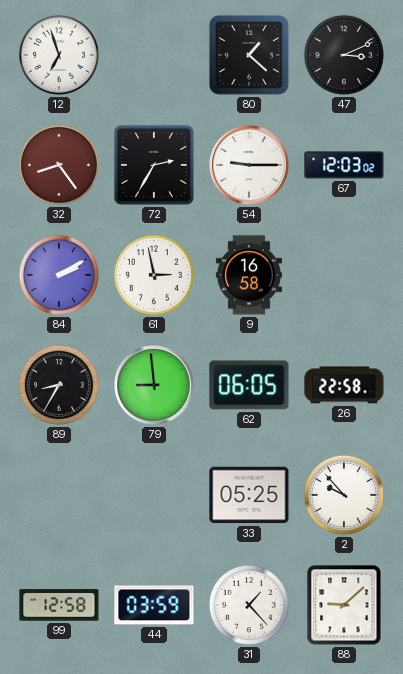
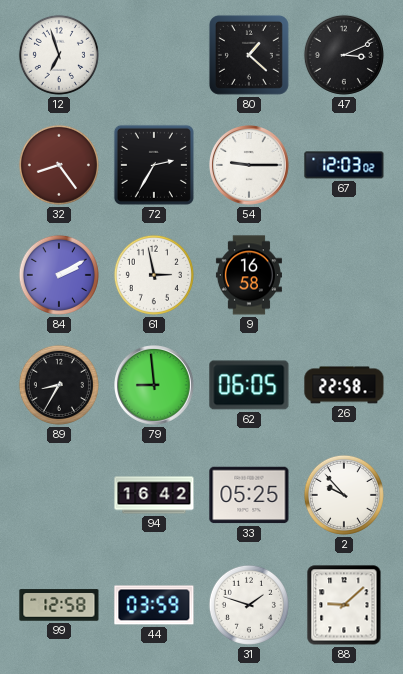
94: none -> 16:42
31: 1:23 -> 1:48
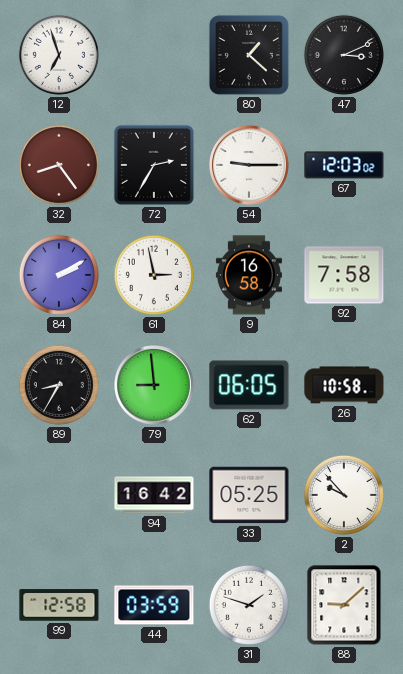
92: none -> 7:58
26: 22:58 -> 10:58
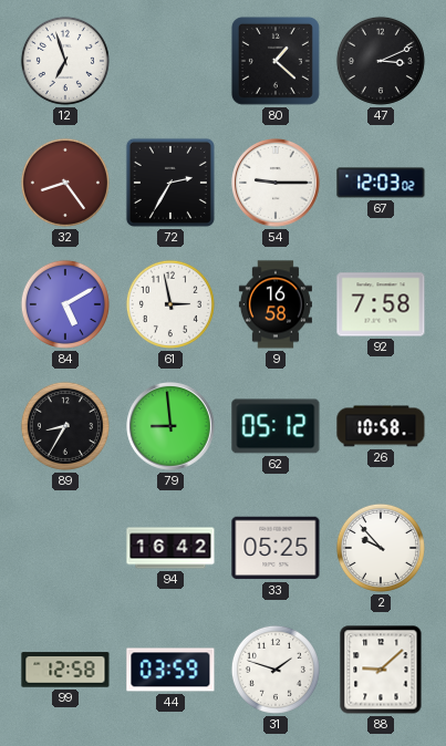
84: 2:10 -> 5:10
62: 06:05 -> 05:12
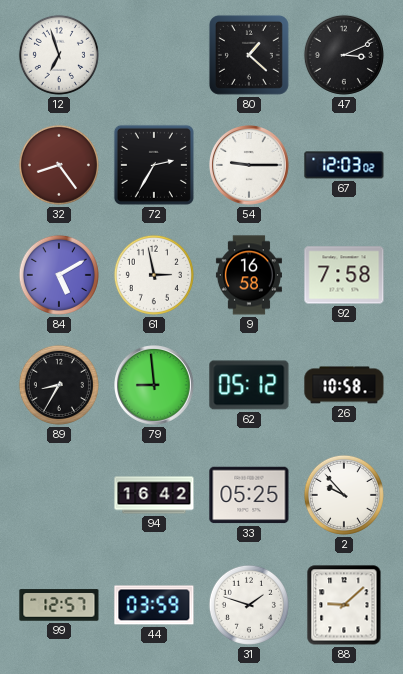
99: 12:58 -> 12:57
